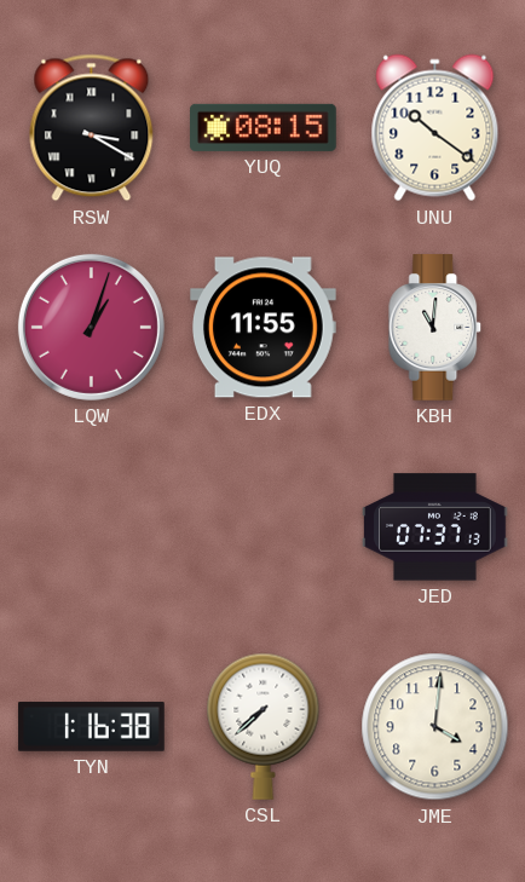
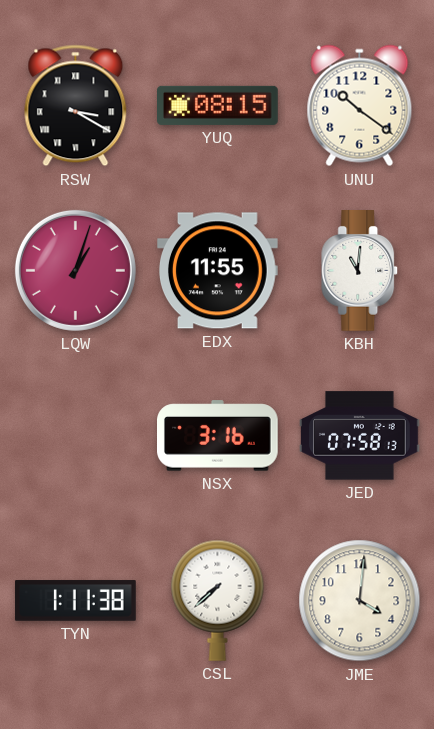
NSX: none -> 3:16
JED: 07:37 -> 07:58
TYN: 1:16 -> 1:11
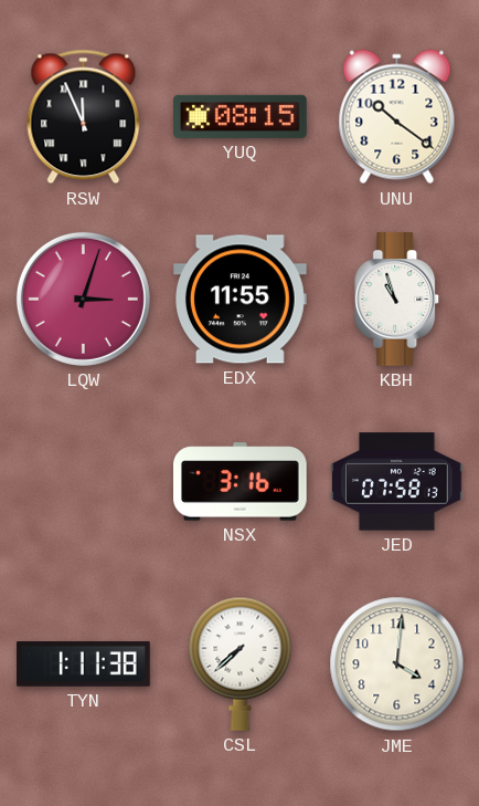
RSW: 3:20 -> 11:56
LQW: 1:03 -> 3:03
KBH: 11:01 -> 10:57
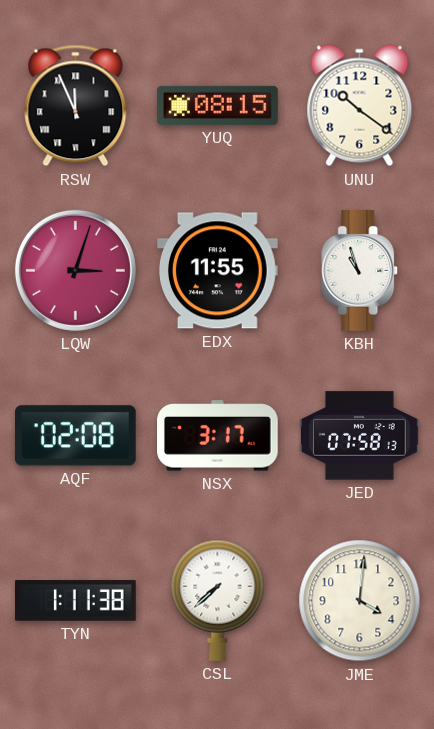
AQF: none -> 02:08
NSX: 3:16 -> 3:17
